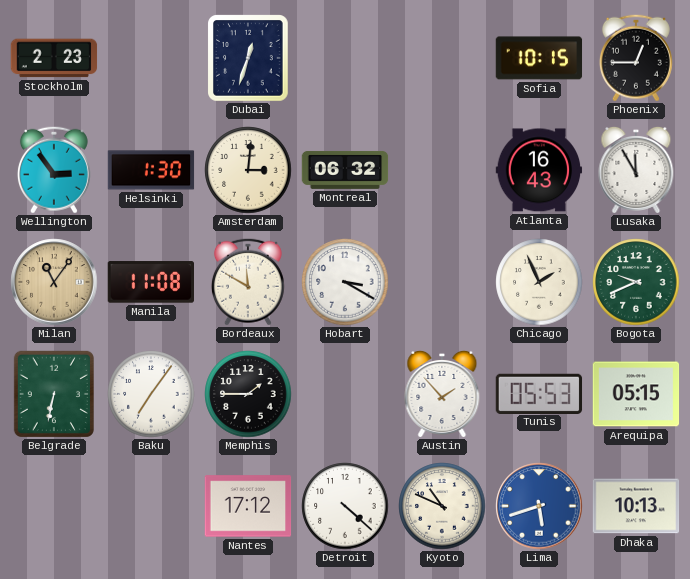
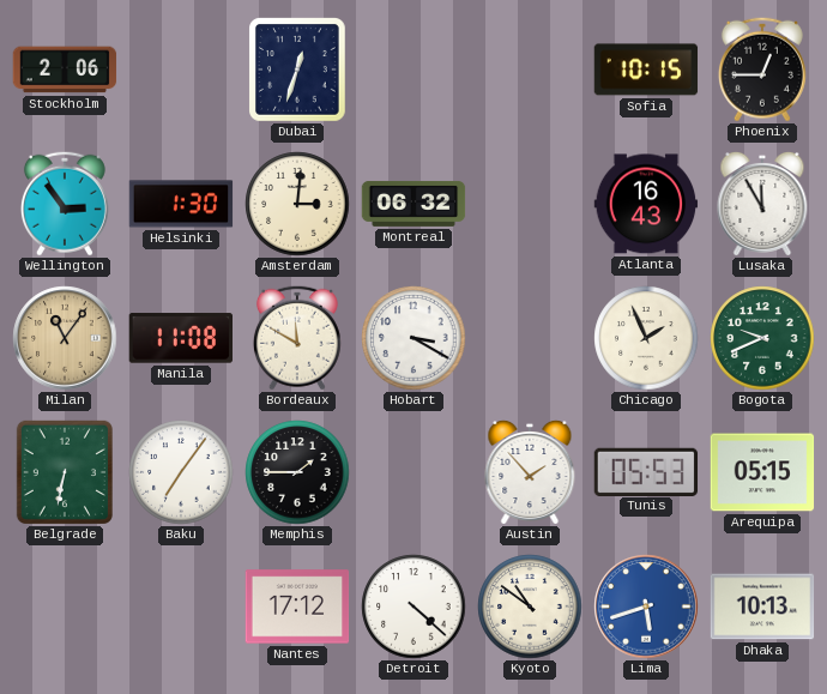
Stockholm: 2:23 -> 2:06
Kyoto: 10:49 -> 10:51
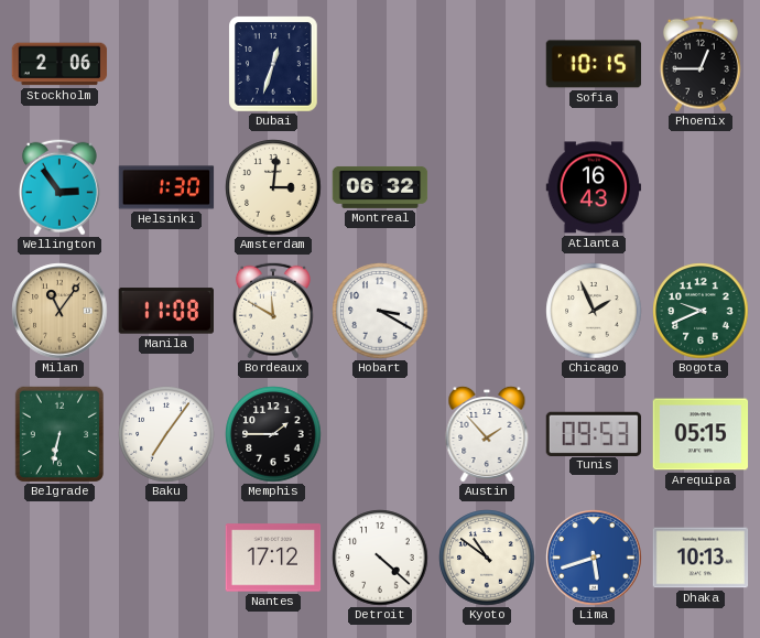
Lusaka: 11:55 -> none
Tunis: 05:53 -> 09:53
